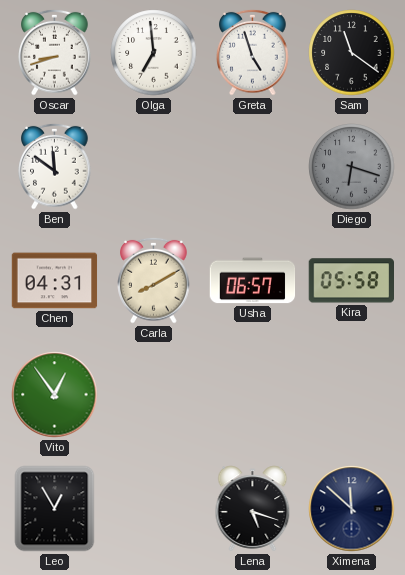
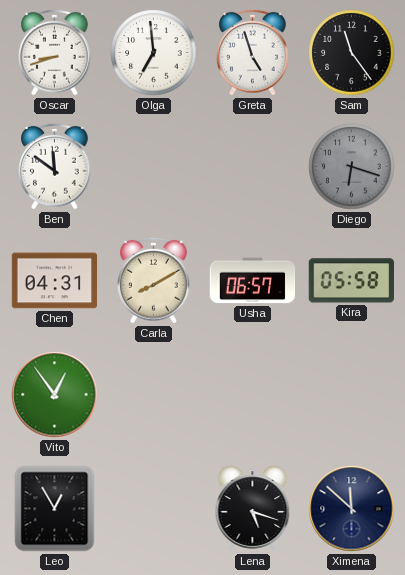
Sam: 11:21 -> 11:24
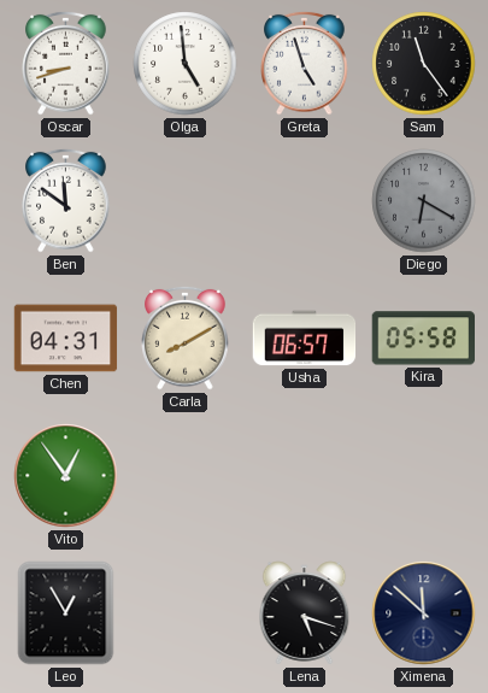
Olga: 6:59 -> 4:59
Diego: 6:18 -> 6:20
